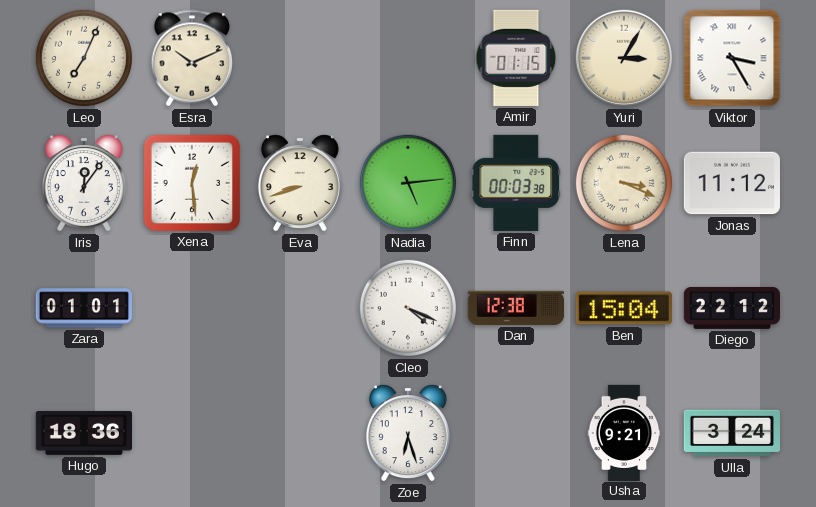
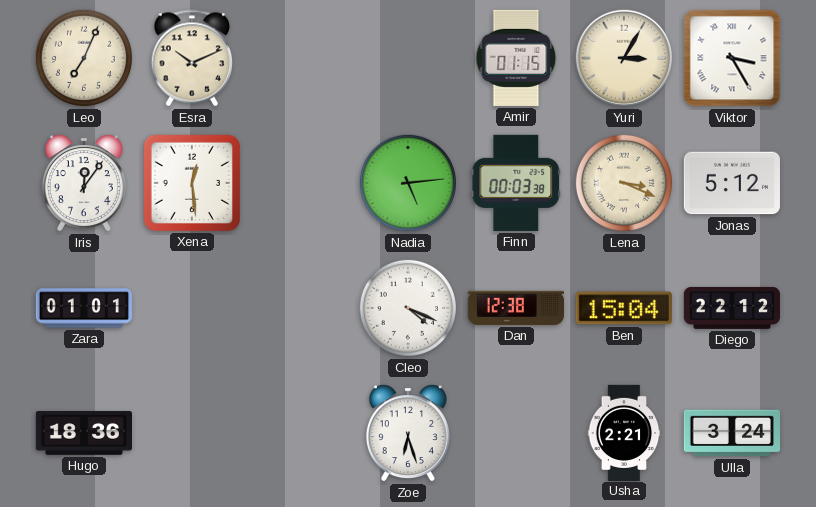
Eva: 8:42 -> none
Jonas: 11:12 -> 5:12
Usha: 9:21 -> 2:21
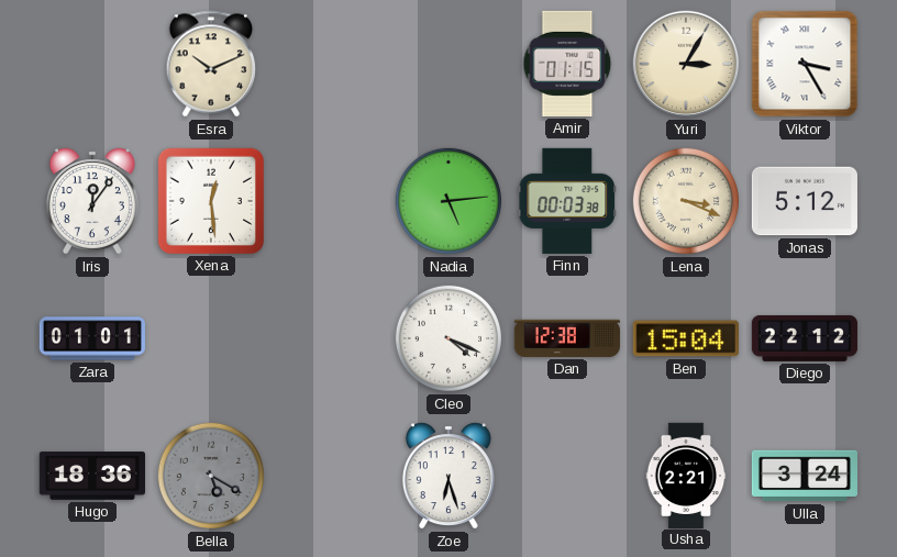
Leo: 7:04 -> none
Bella: none -> 5:20
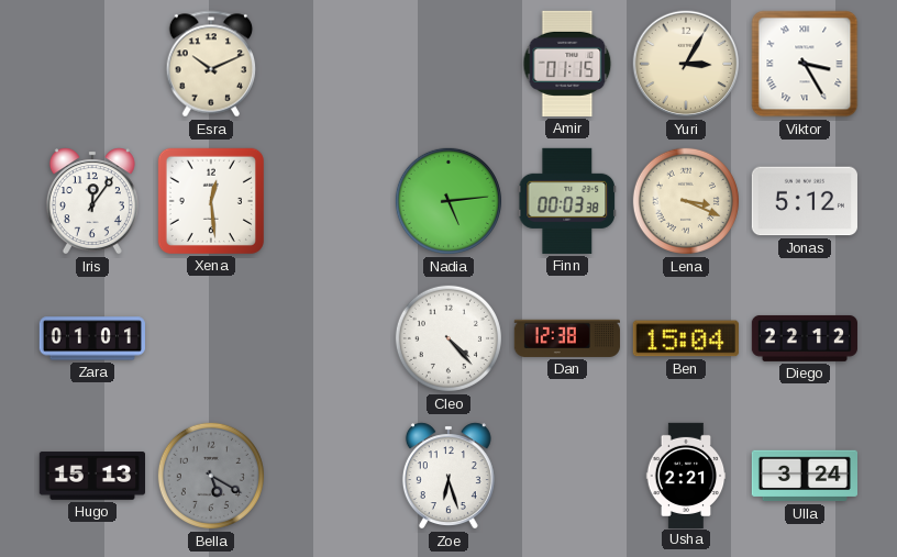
Cleo: 4:19 -> 4:23
Hugo: 18:36 -> 15:13
